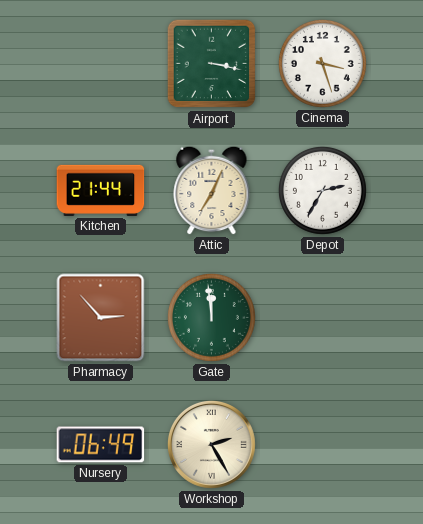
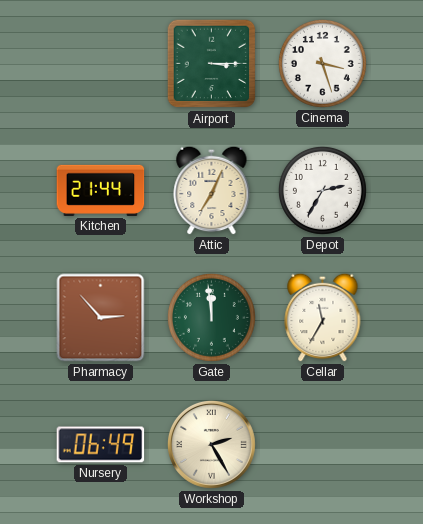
Airport: 3:17 -> 3:15
Cellar: none -> 11:35
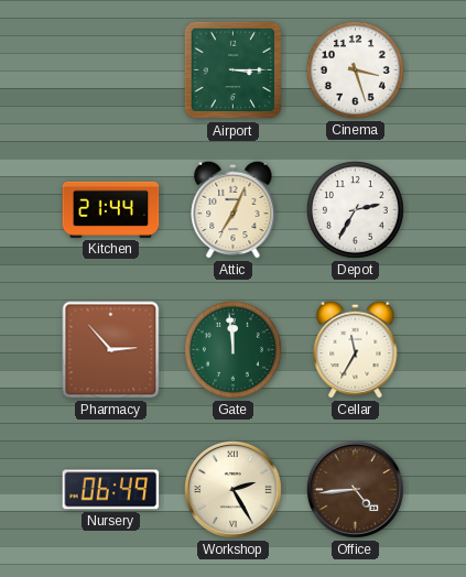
Office: none -> 4:44
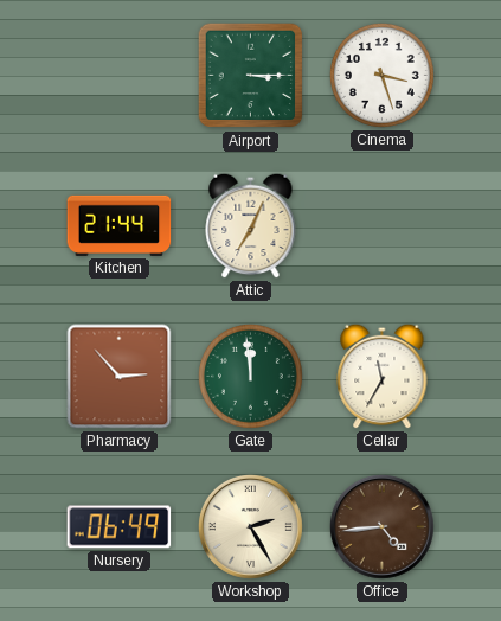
Depot: 2:35 -> none
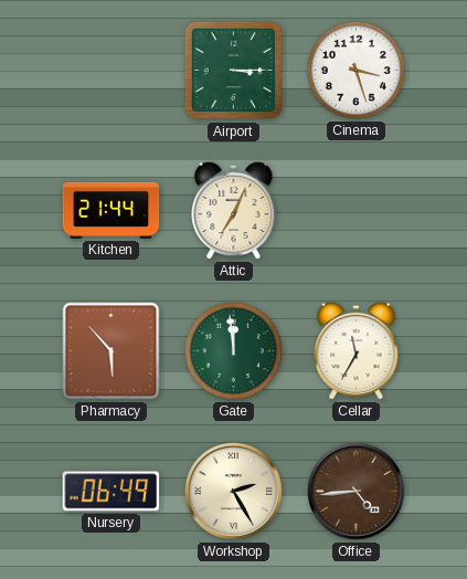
Pharmacy: 2:53 -> 5:53
